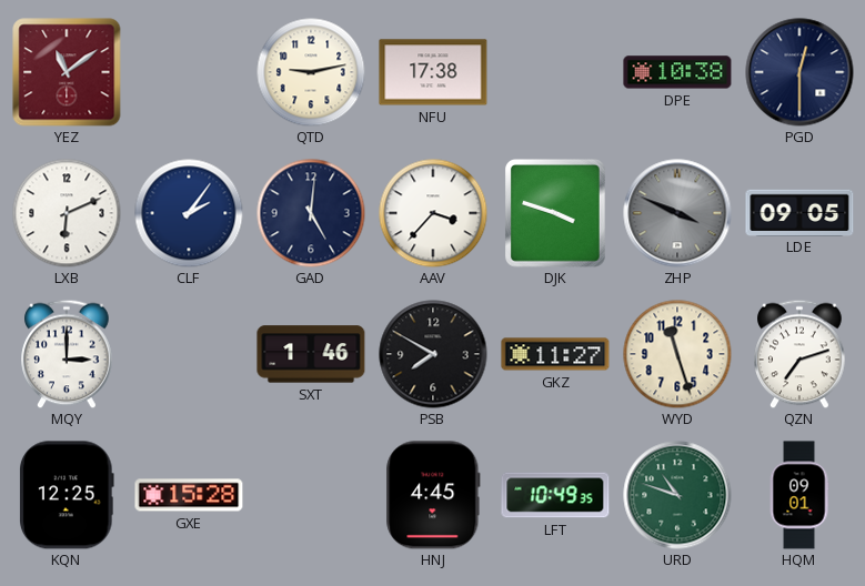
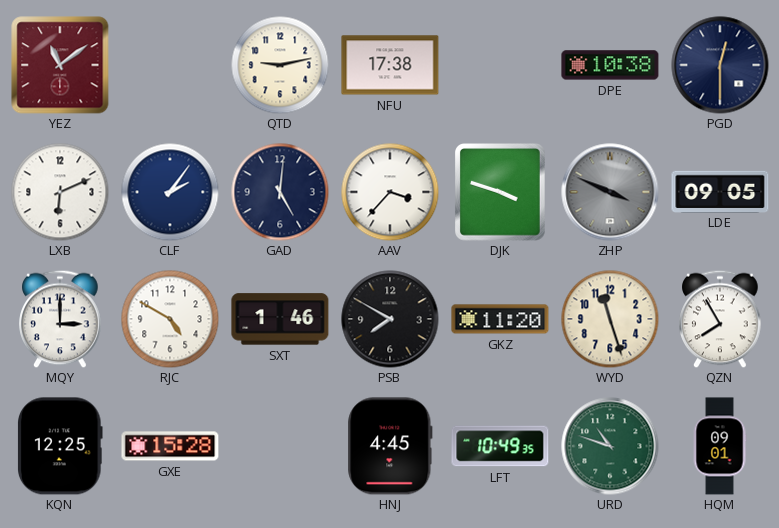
RJC: none -> 4:50
GKZ: 11:27 -> 11:20
QZN: 7:12 -> 7:55
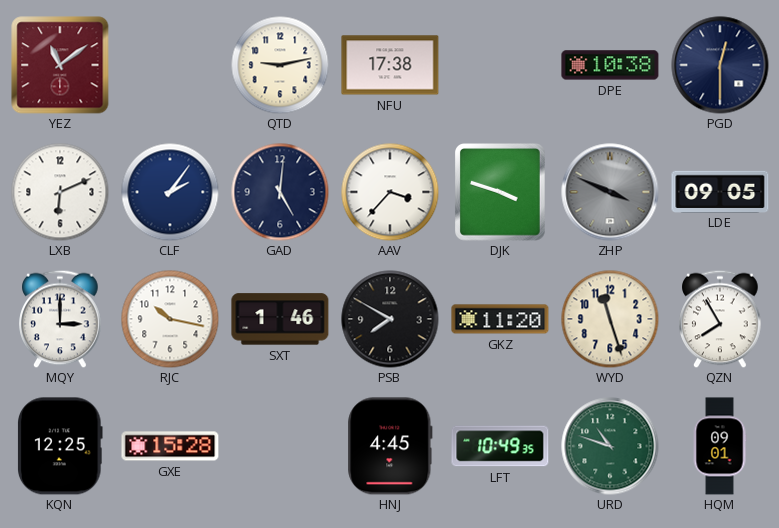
RJC: 4:50 -> 10:17
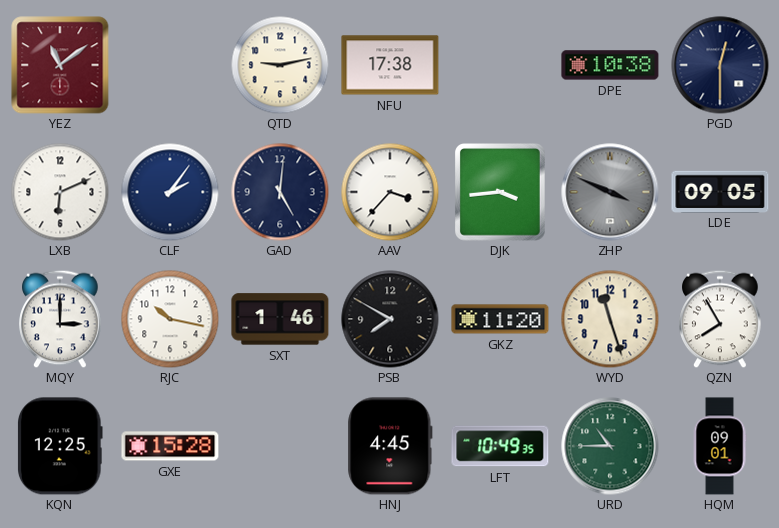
DJK: 3:48 -> 3:44
URD: 10:48 -> 10:45
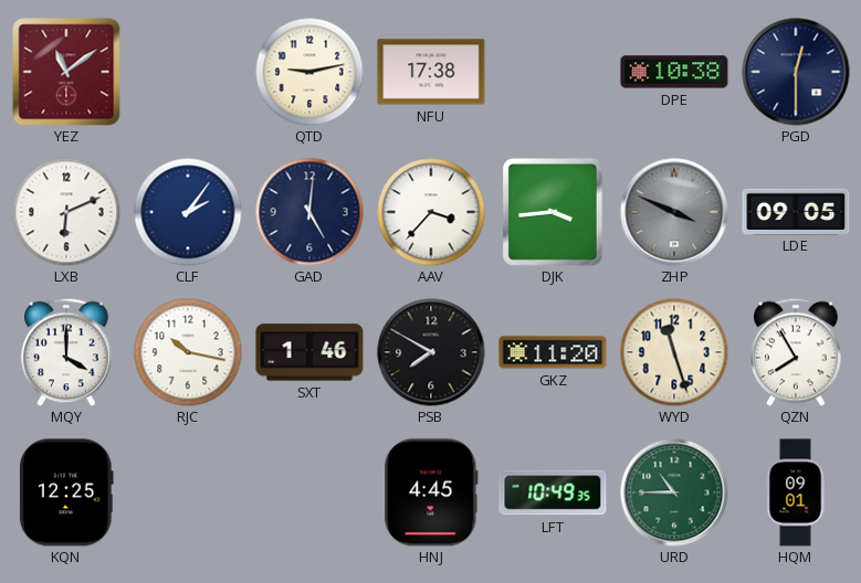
MQY: 3:00 -> 4:00
GXE: 15:28 -> none
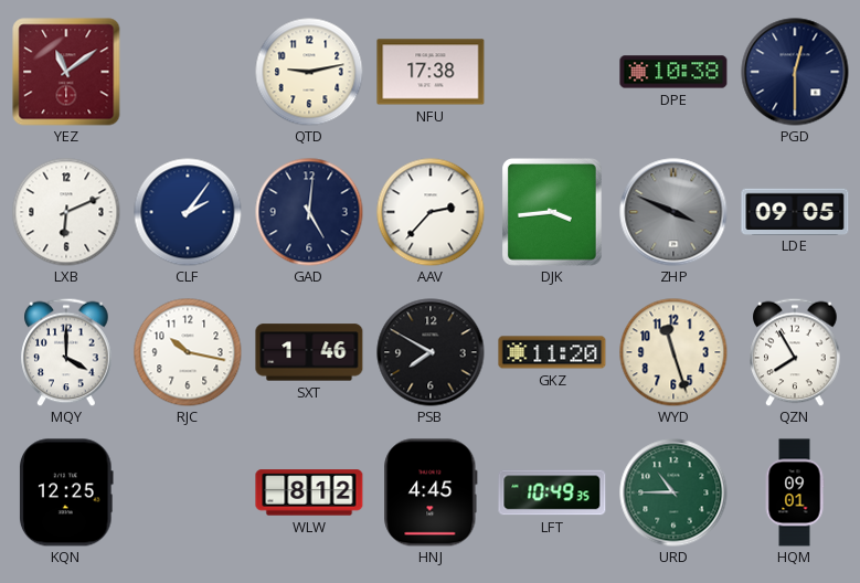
AAV: 3:37 -> 2:37
WLW: none -> 8:12
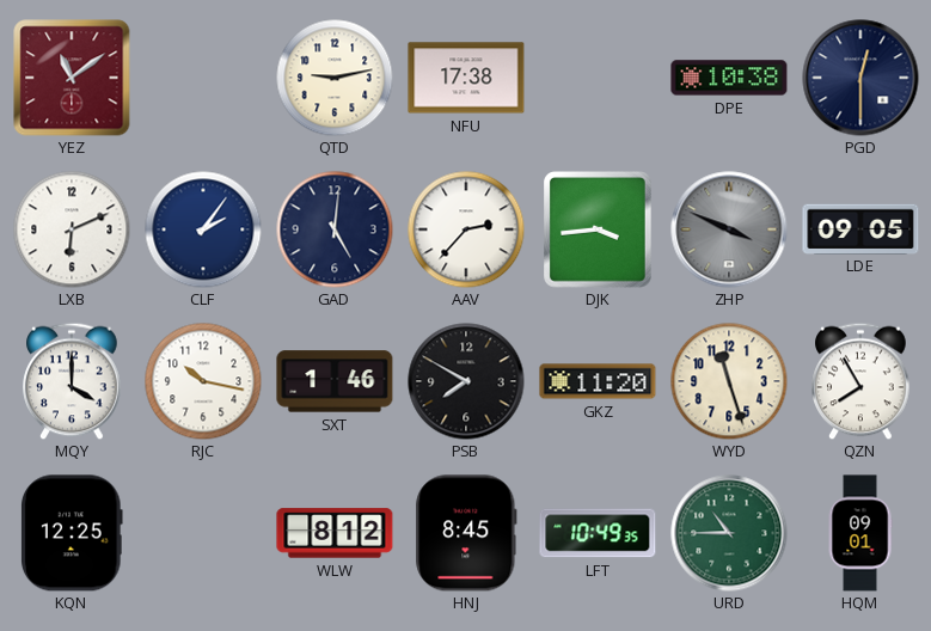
HNJ: 4:45 -> 8:45
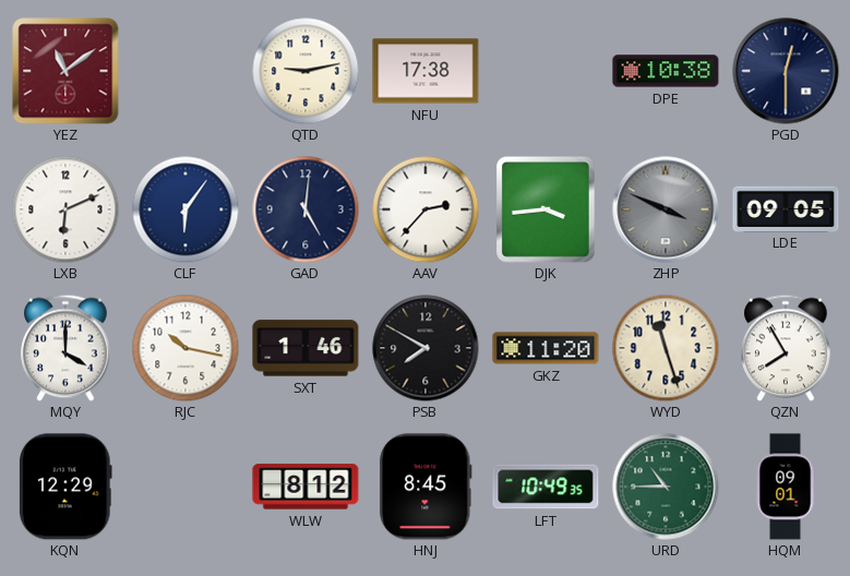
CLF: 2:06 -> 6:06
KQN: 12:25 -> 12:29
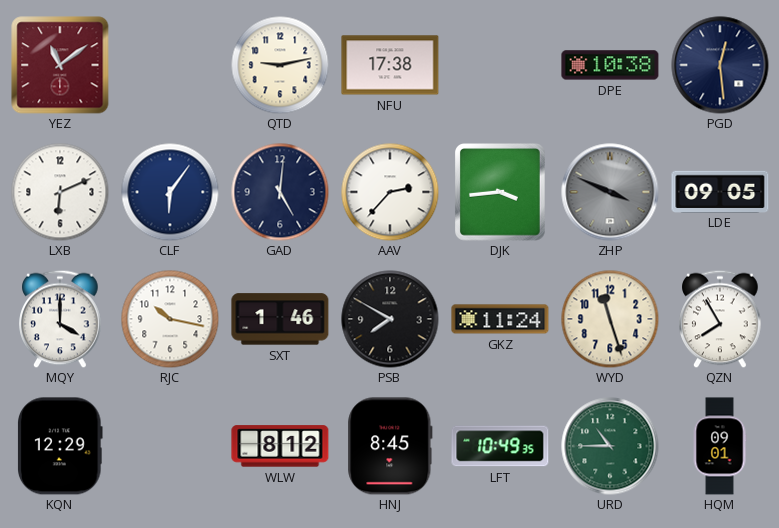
PGD: 12:30 -> 12:29
GKZ: 11:20 -> 11:24
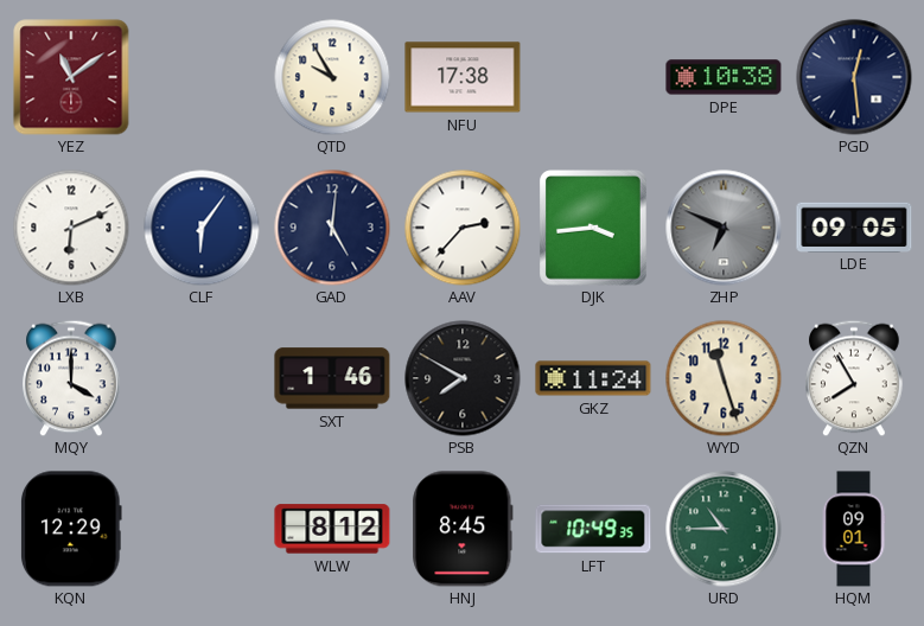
QTD: 9:13 -> 9:55
ZHP: 3:49 -> 6:49
RJC: 10:17 -> none
